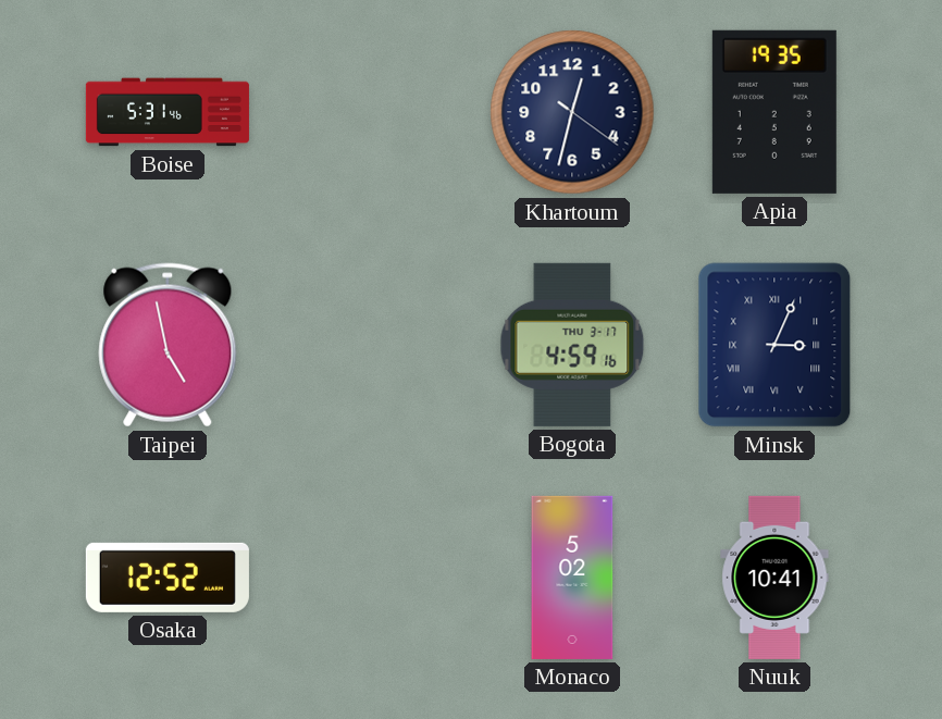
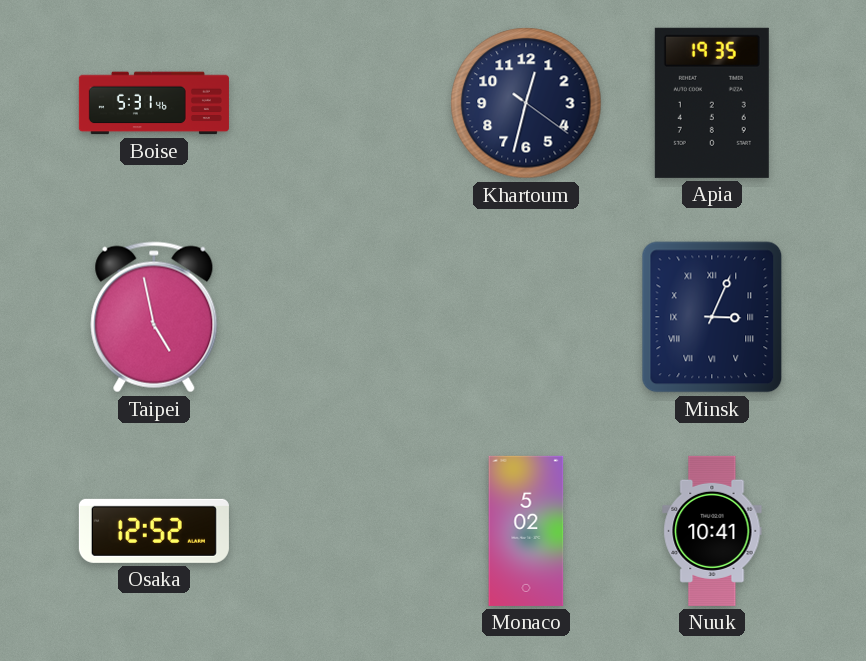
Bogota: 4:59 -> none
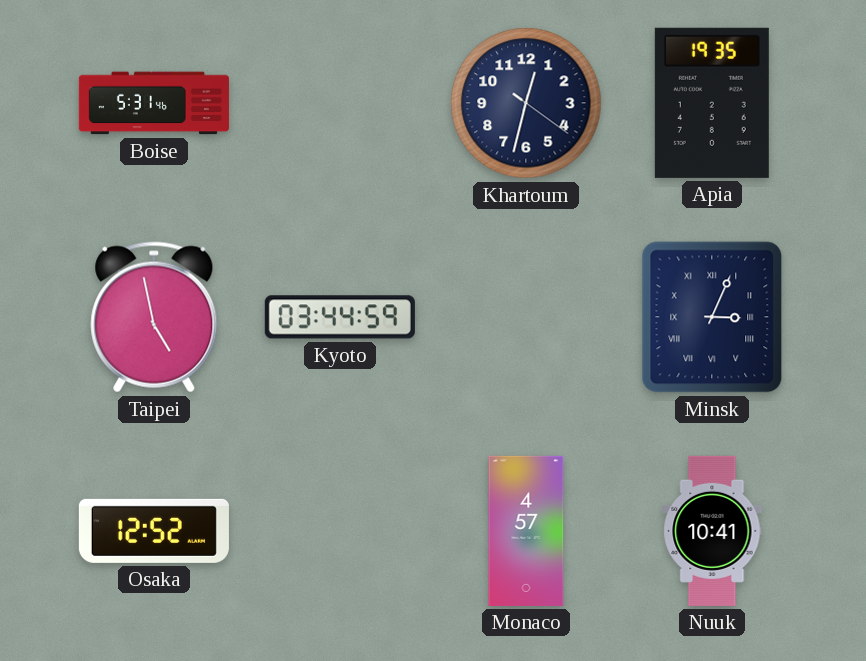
Kyoto: none -> 03:44
Monaco: 5:02 -> 4:57
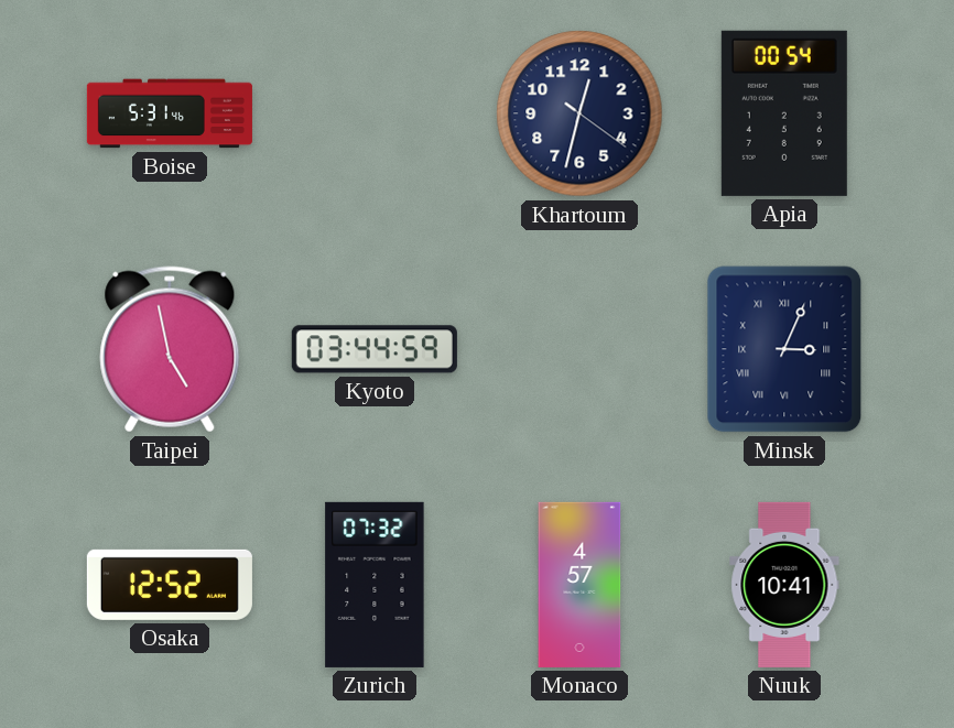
Apia: 19:35 -> 00:54
Zurich: none -> 07:32
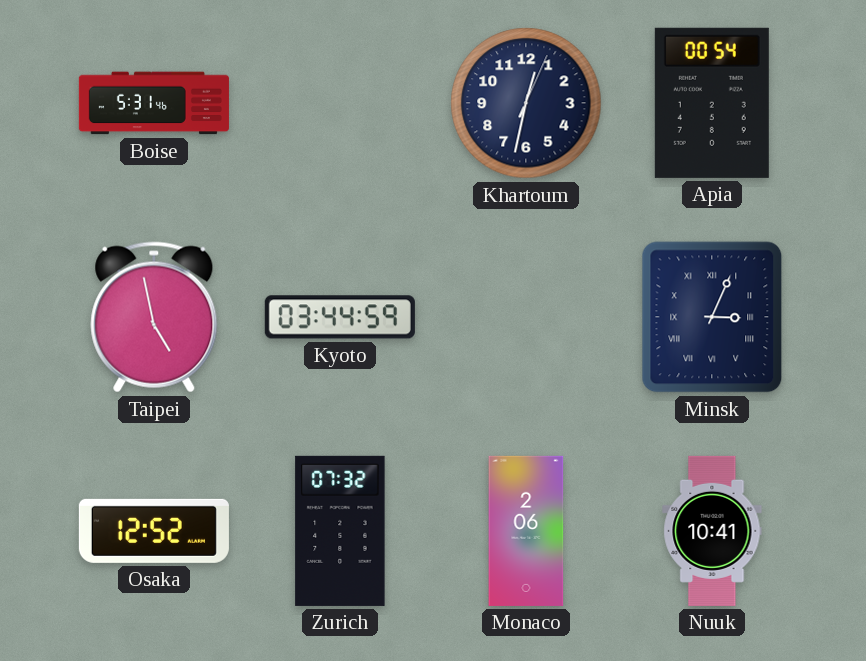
Khartoum: 12:32:21 -> 12:32:04
Monaco: 4:57 -> 2:06
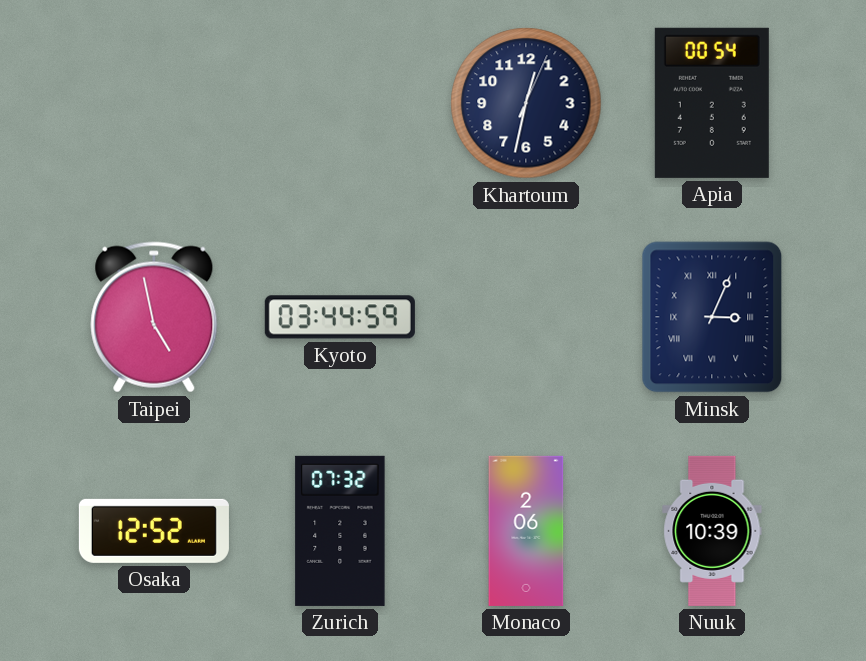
Boise: 5:31 -> none
Nuuk: 10:41 -> 10:39
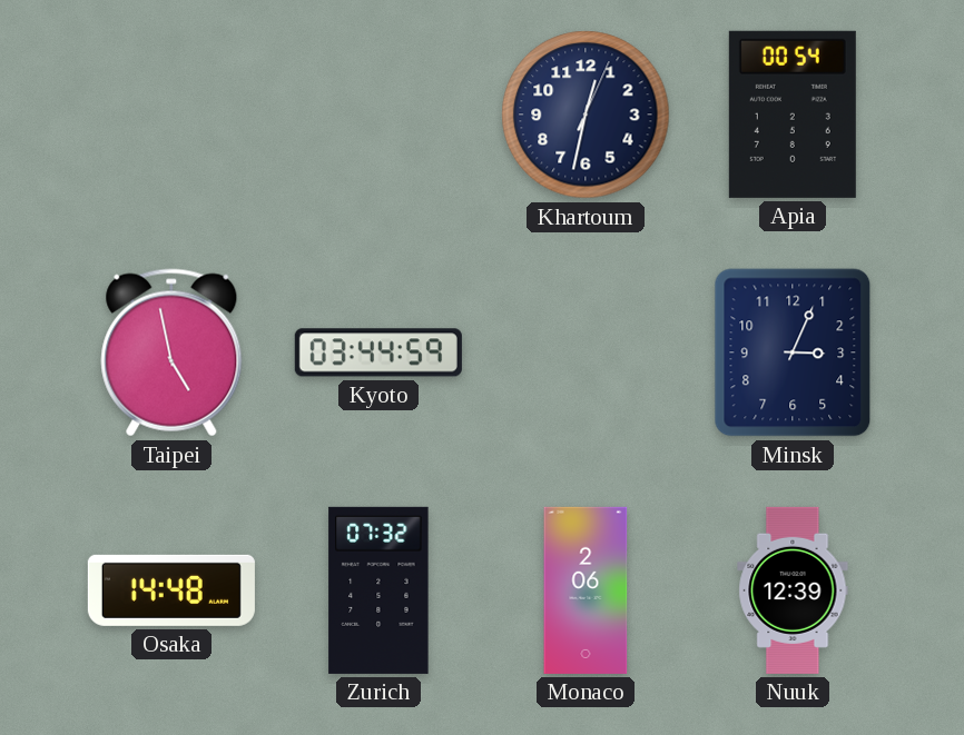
Minsk numerals: Roman -> Arabic
Osaka: 12:52 -> 14:48
Nuuk: 10:39 -> 12:39
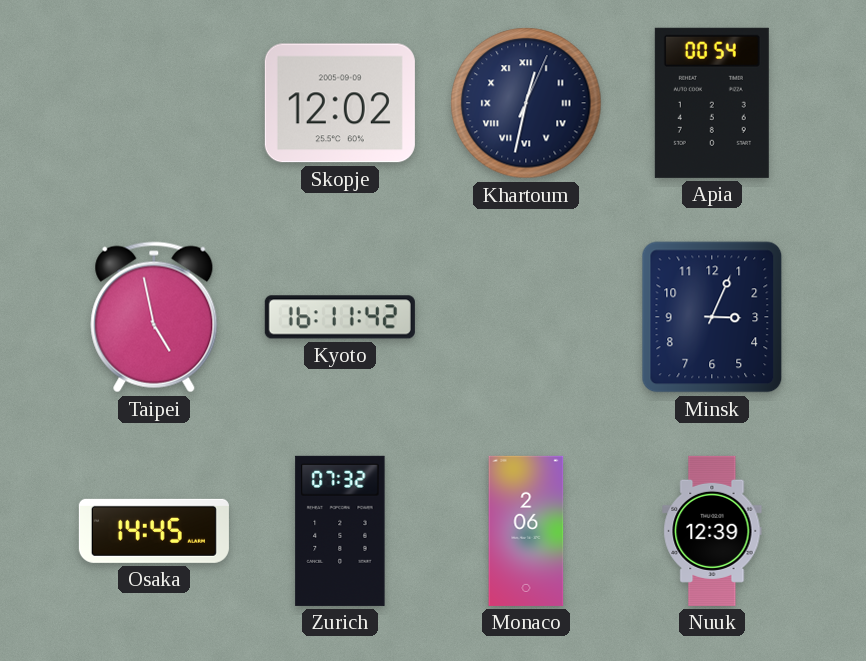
Skopje: none -> 12:02
Khartoum numerals: Arabic -> Roman
Kyoto: 03:44 -> 16:11
Osaka: 14:48 -> 14:45
